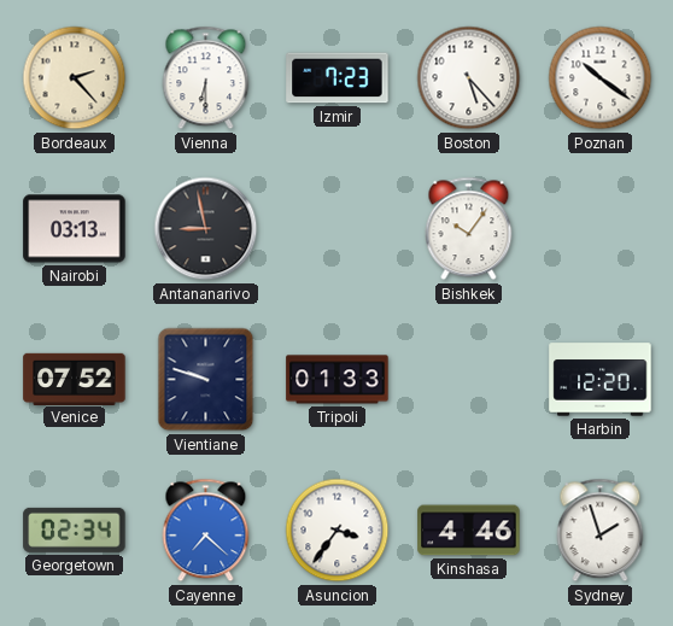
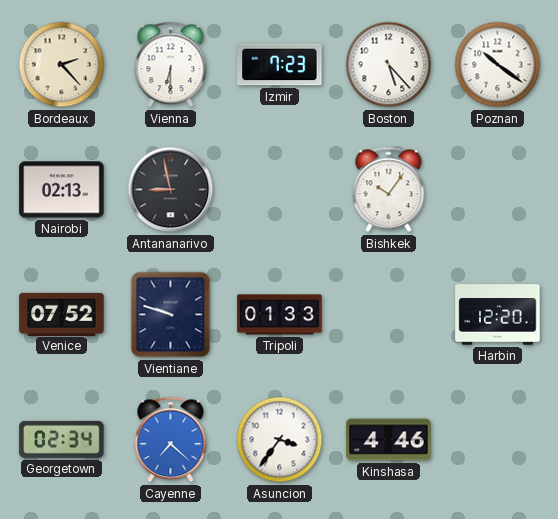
Nairobi: 03:13 -> 02:13
Sydney: 1:57 -> none
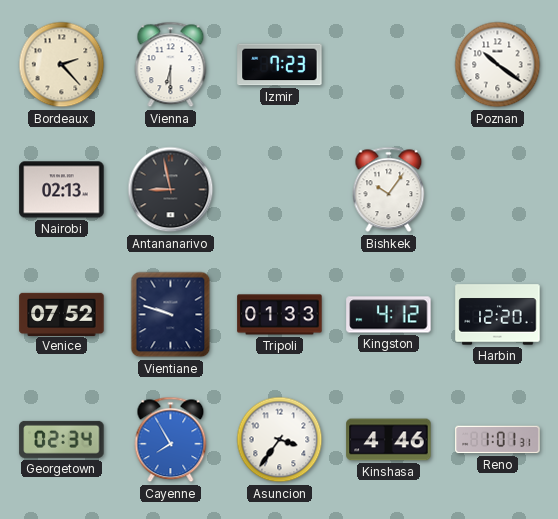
Boston: 5:23 -> none
Kingston: none -> 4:12
Cayenne: 7:22 -> 7:55
Reno: none -> 1:01
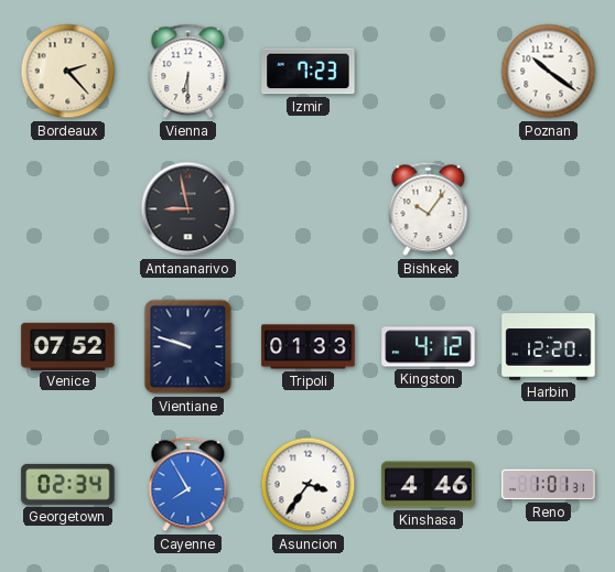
Nairobi: 02:13 -> none
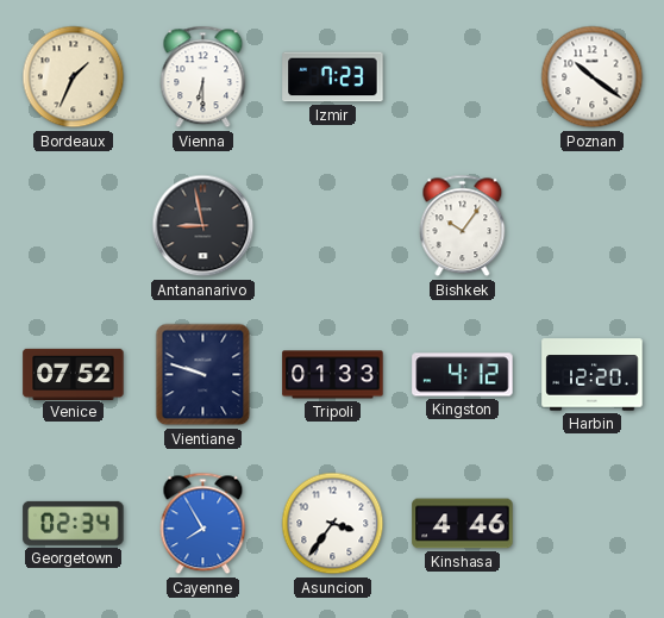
Bordeaux: 2:23 -> 1:34
Reno: 1:01 -> none
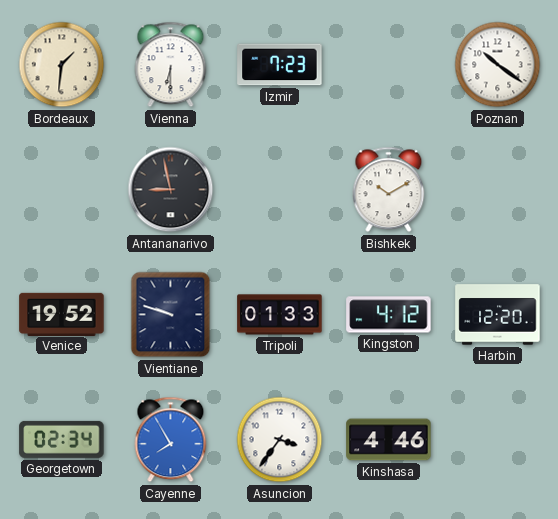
Bordeaux: 1:34 -> 1:31
Bishkek: 10:06 -> 10:10
Venice: 07:52 -> 19:52
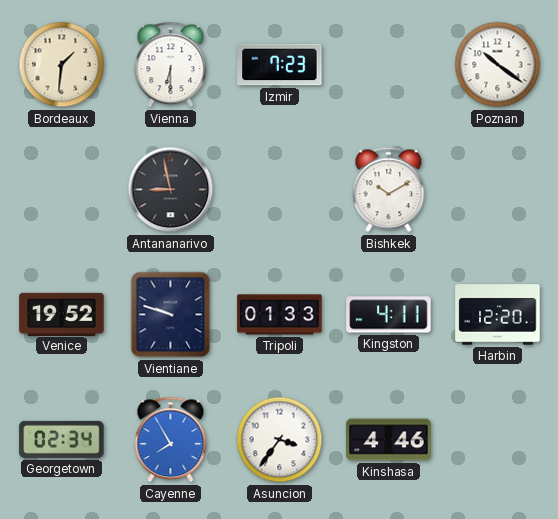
Kingston: 4:12 -> 4:11
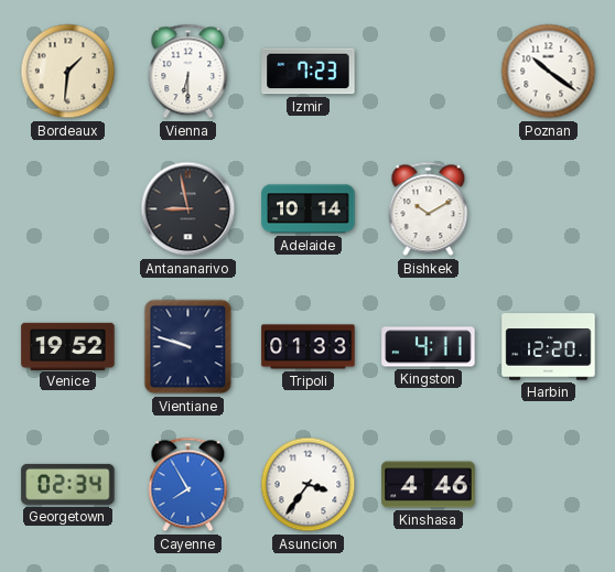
Adelaide: none -> 10:14
